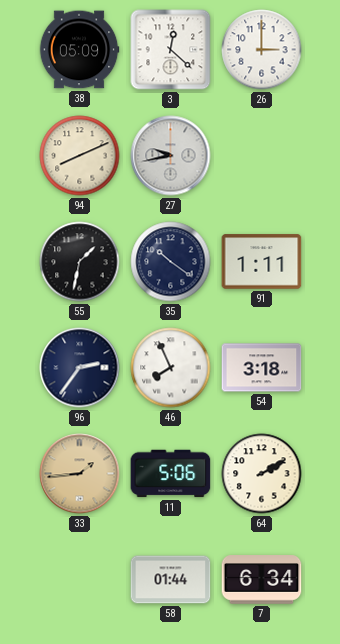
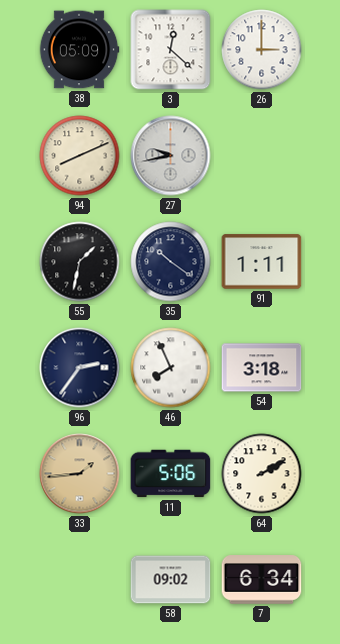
58: 01:44 -> 09:02
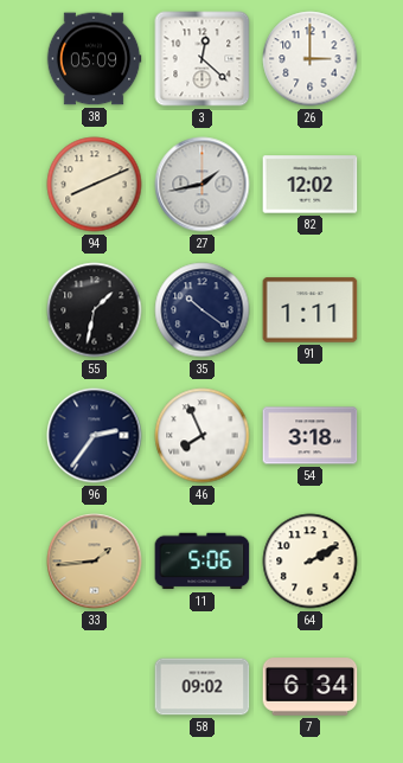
27: 9:43 -> 1:43
82: none -> 12:02
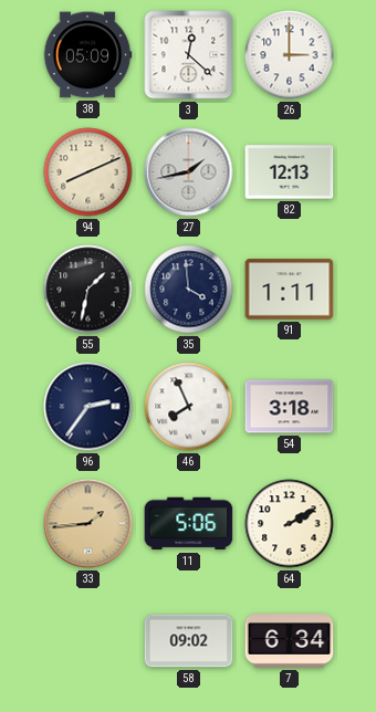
82: 12:02 -> 12:13
35: 10:21 -> 3:59
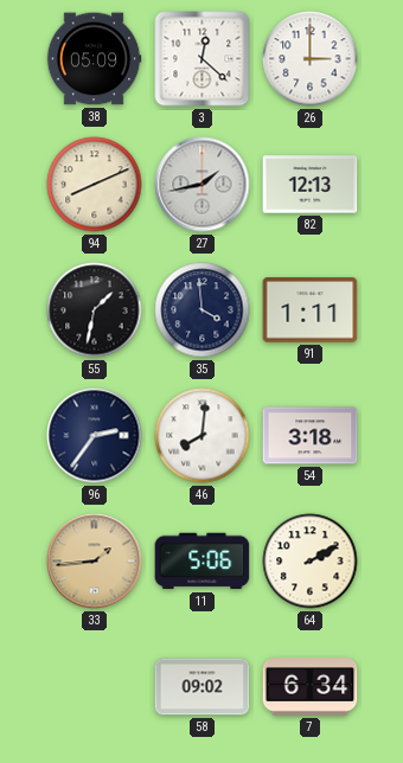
46: 7:56 -> 8:01
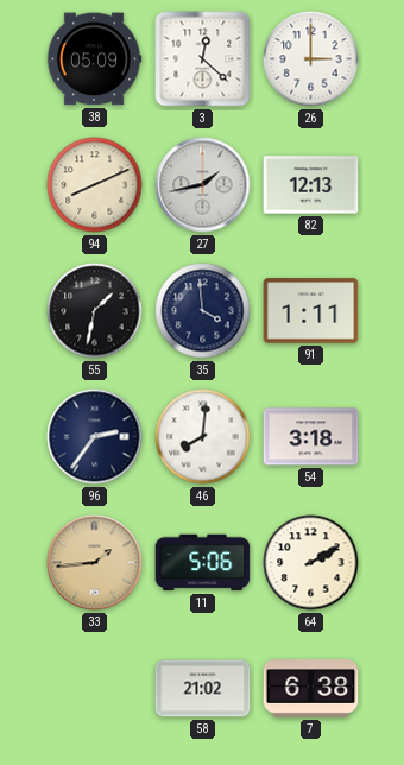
58: 09:02 -> 21:02
7: 6:34 -> 6:38
